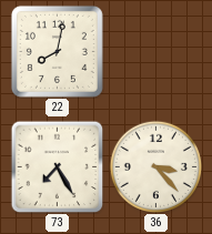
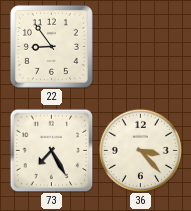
22: 8:02 -> 8:54
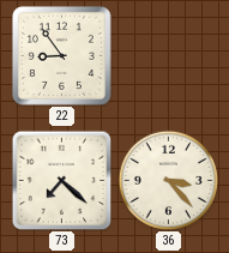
73: 7:25 -> 7:22
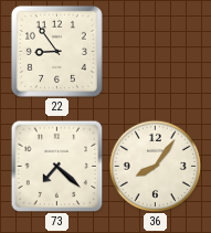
36: 3:23 -> 8:06
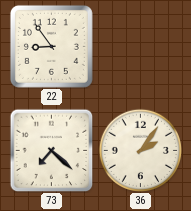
36: 8:06 -> 2:06
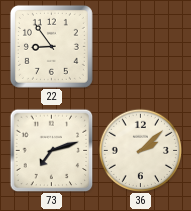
73: 7:22 -> 7:12
36: 2:06 -> 2:08
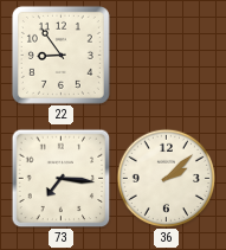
73: 7:12 -> 7:16
